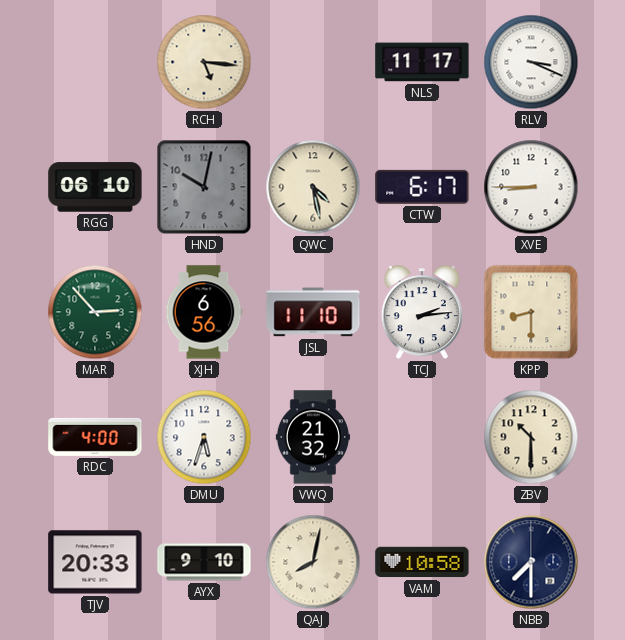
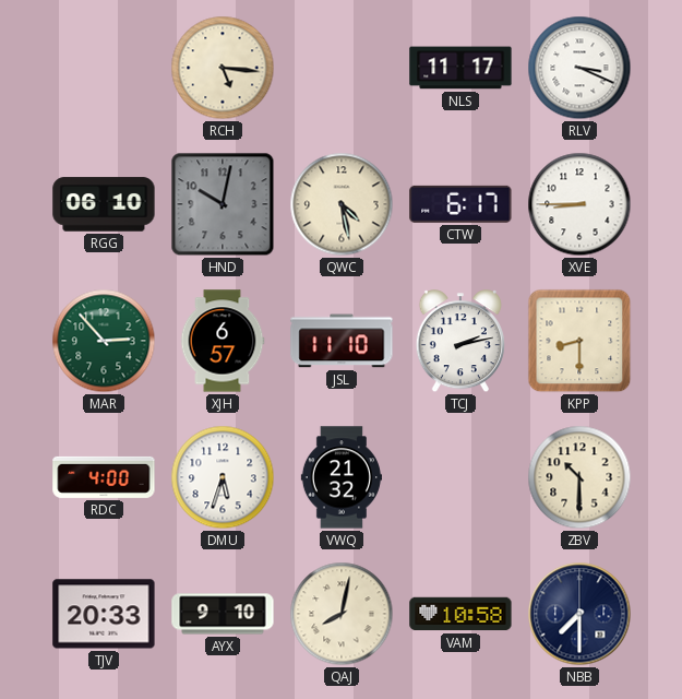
XJH: 6:56 -> 6:57
TCJ: 2:14 -> 2:13
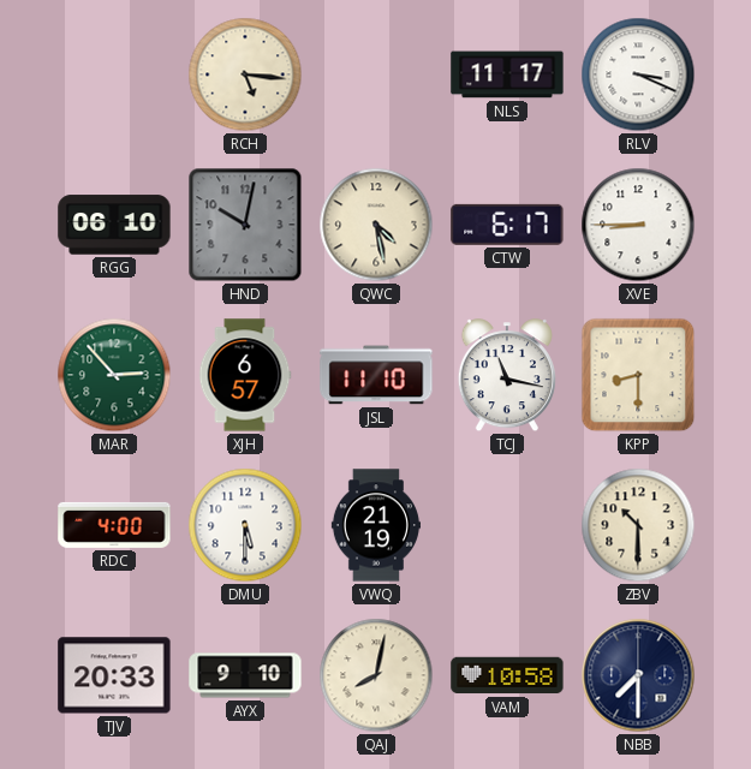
TCJ: 2:13 -> 11:17
DMU: 5:33 -> 5:30
VWQ: 21:32 -> 21:19
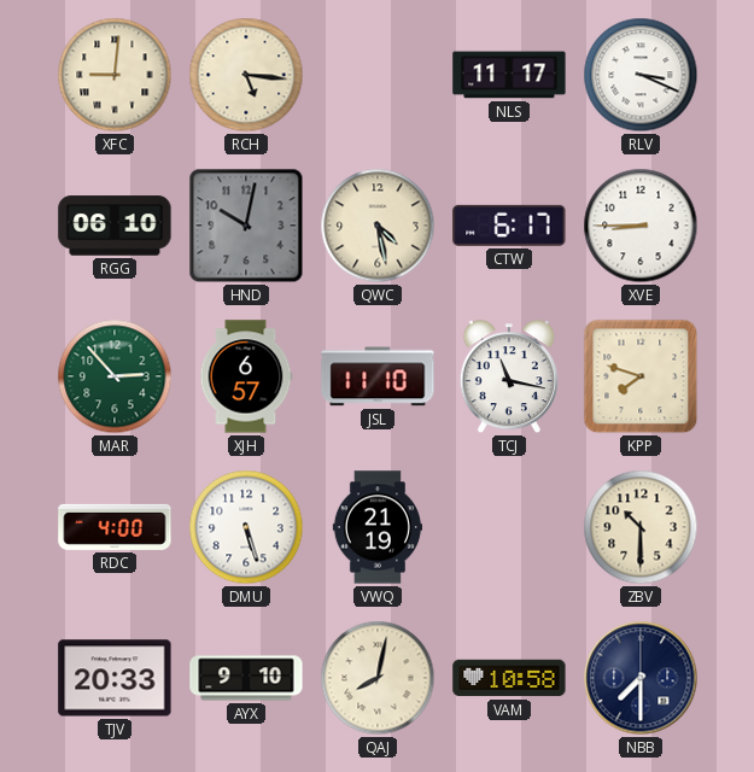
XFC: none -> 9:01
KPP: 8:30 -> 7:48
DMU: 5:30 -> 5:27
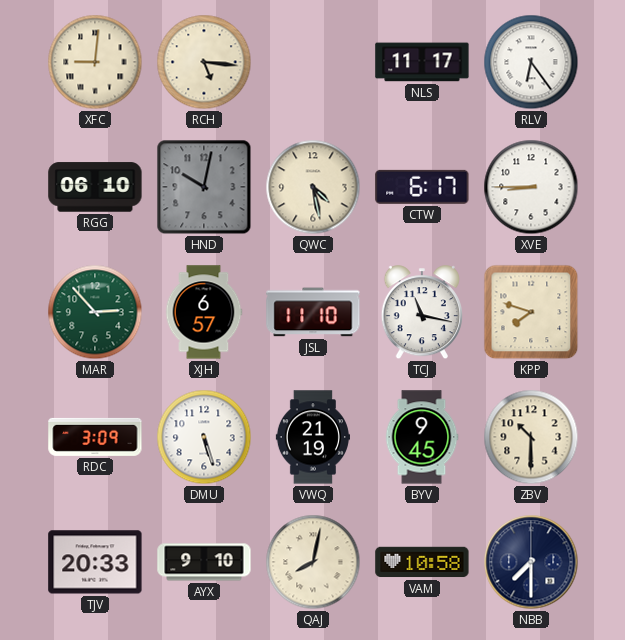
RLV: 3:19 -> 6:24
RDC: 4:00 -> 3:09
BYV: none -> 9:45
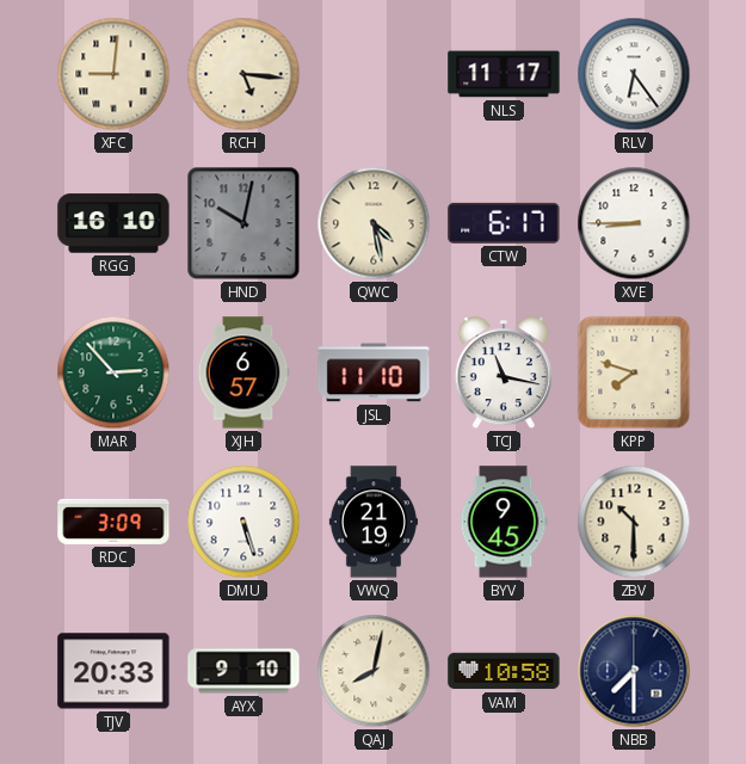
RGG: 06:10 -> 16:10
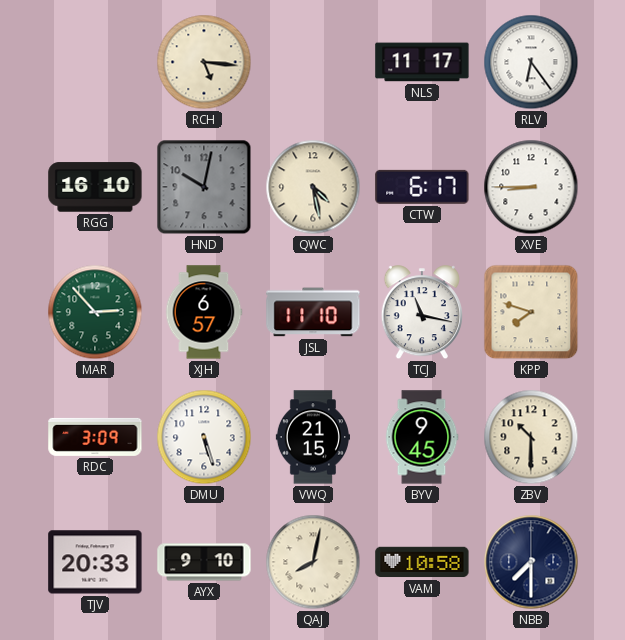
XFC: 9:01 -> none
VWQ: 21:19 -> 21:15
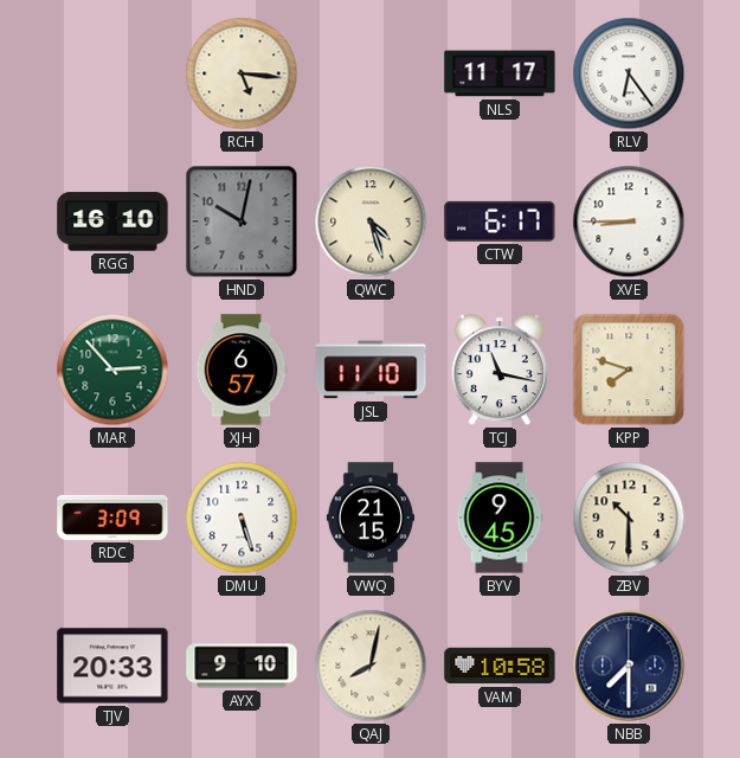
QWC: 4:28 -> 4:27
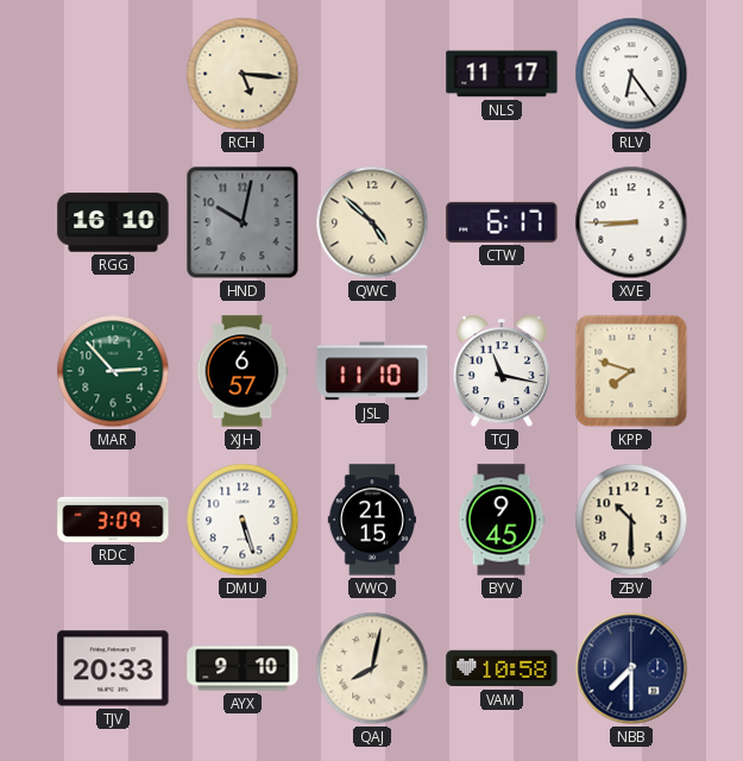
QWC: 4:27 -> 4:52
